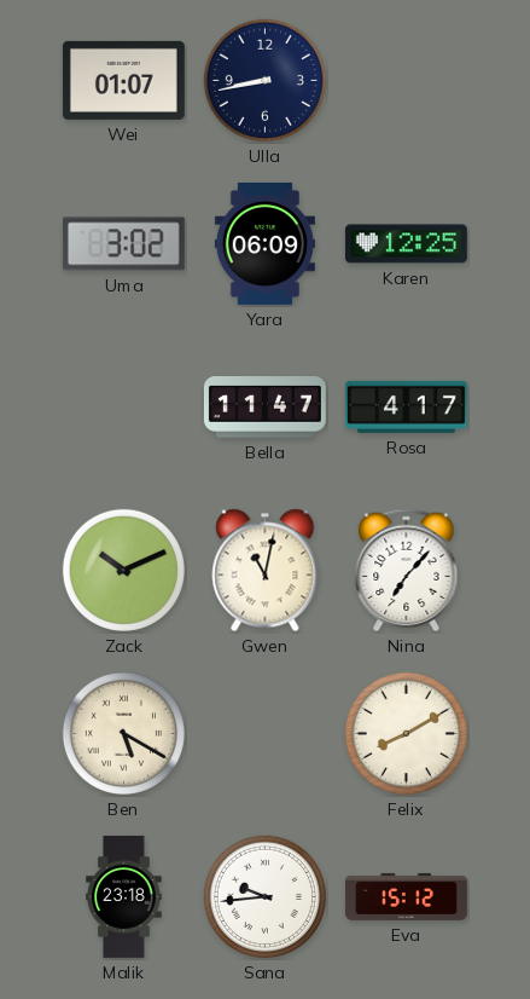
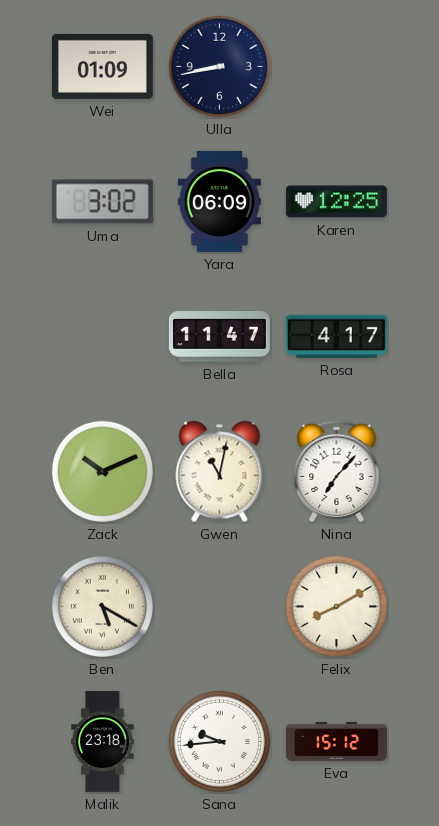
Wei: 01:07 -> 01:09
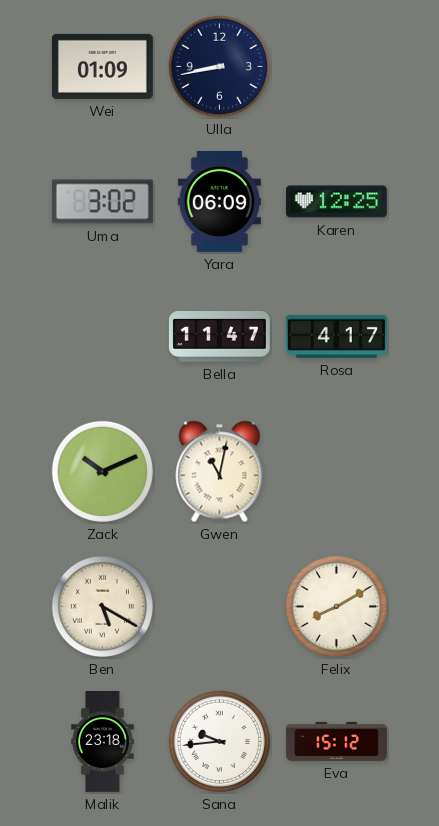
Nina: 7:07 -> none
